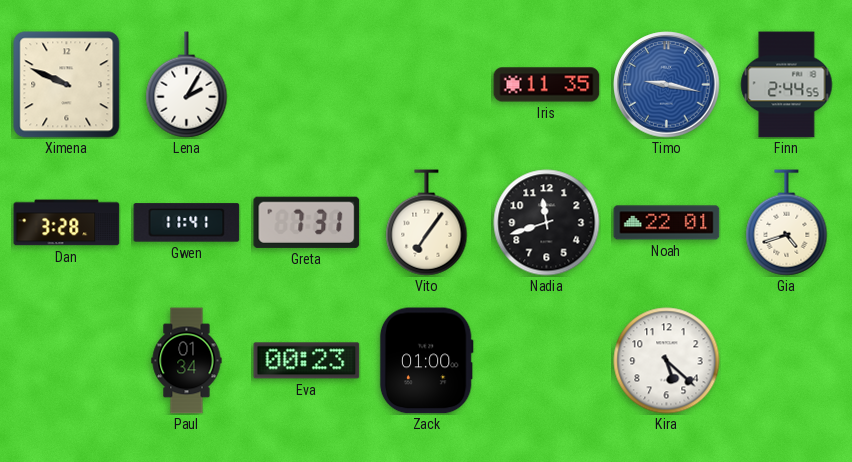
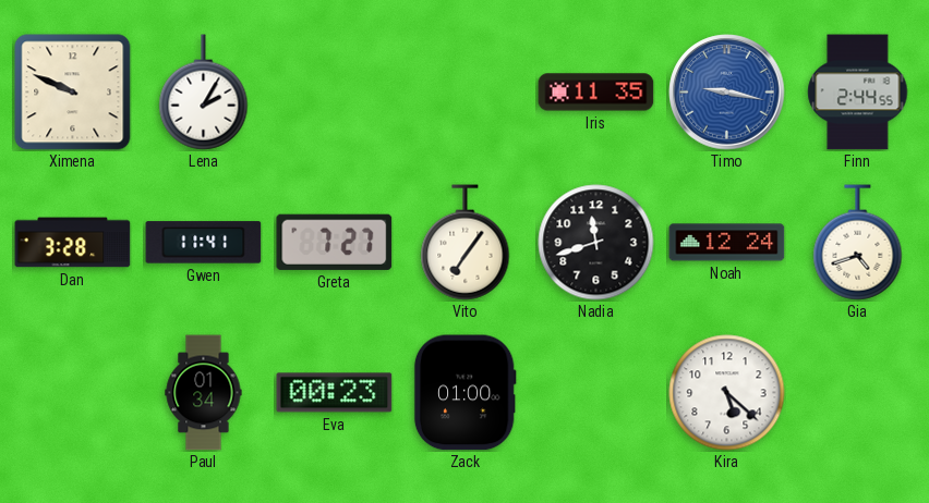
Greta: 7:31 -> 7:27
Noah: 22:01 -> 12:24
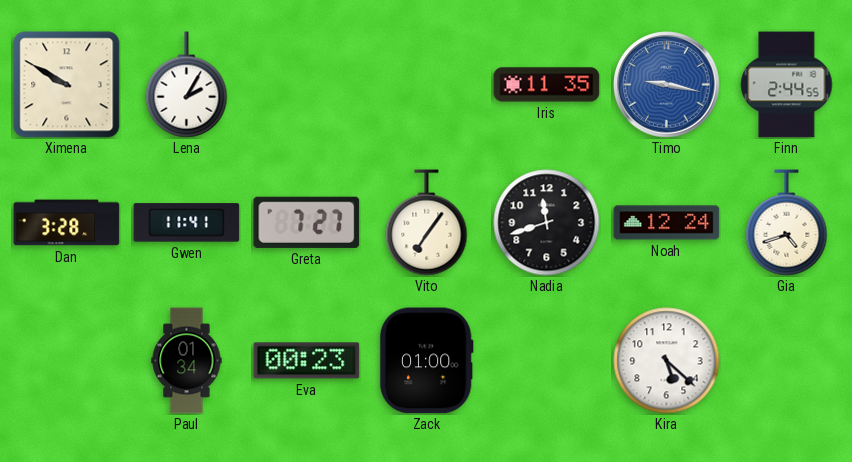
Ximena: 9:49 -> 9:50
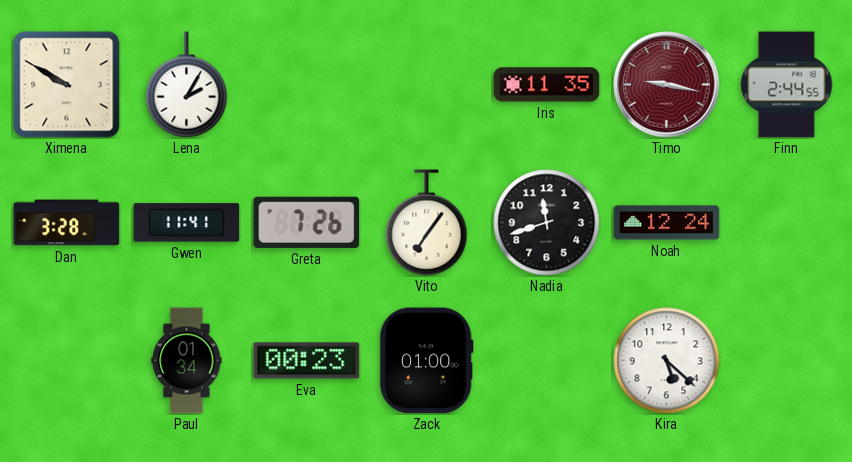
Timo dial: blue -> burgundy
Greta: 7:27 -> 7:26
Gia: 4:42 -> none
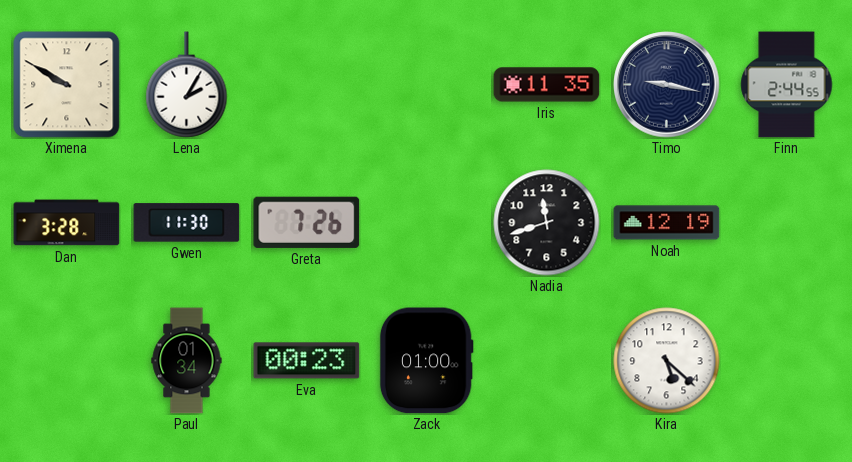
Timo dial: burgundy -> navy
Gwen: 11:41 -> 11:30
Vito: 7:06 -> none
Noah: 12:24 -> 12:19
